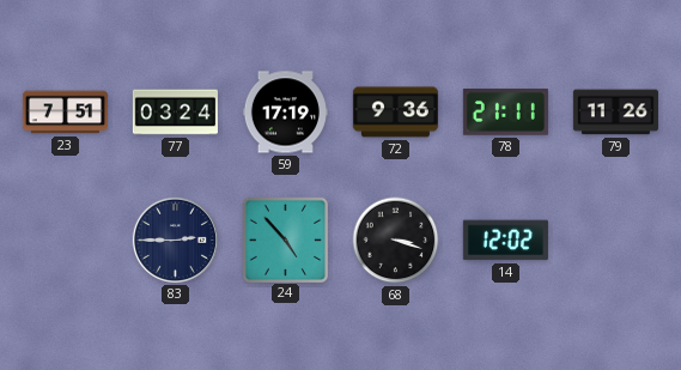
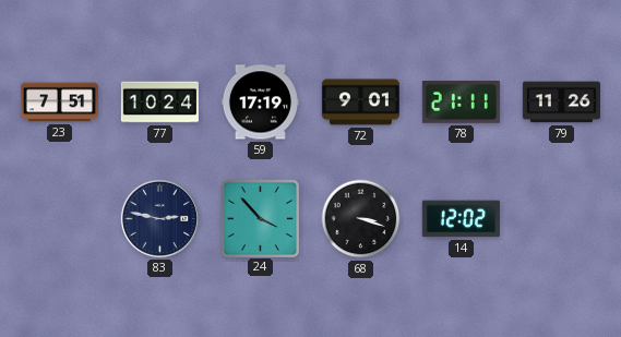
77: 03:24 -> 10:24
72: 9:36 -> 9:01
83: 2:45 -> 2:47
24: 4:53 -> 3:53
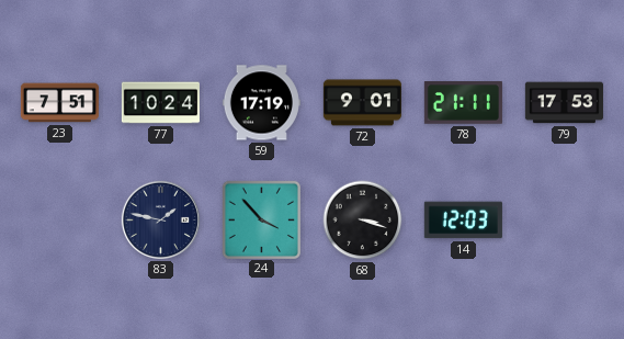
79: 11:26 -> 17:53
83: 2:47 -> 1:47
14: 12:02 -> 12:03
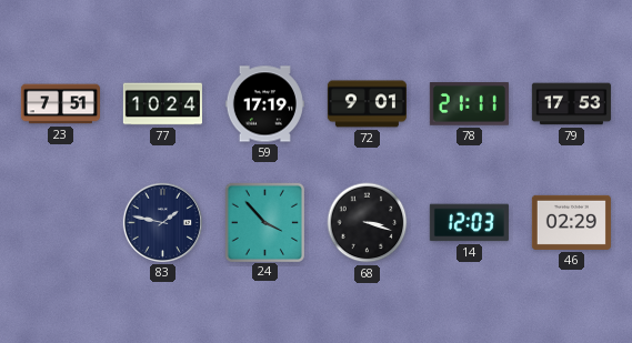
46: none -> 02:29
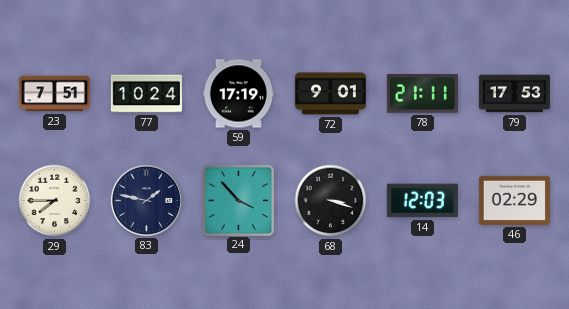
29: none -> 7:45
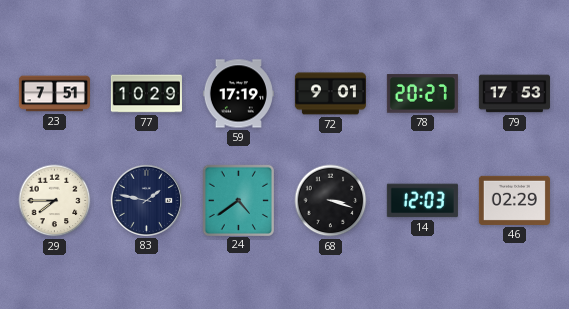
77: 10:24 -> 10:29
78: 21:11 -> 20:27
24: 3:53 -> 4:39
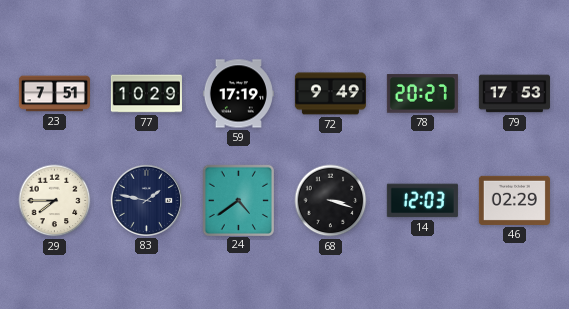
72: 9:01 -> 9:49
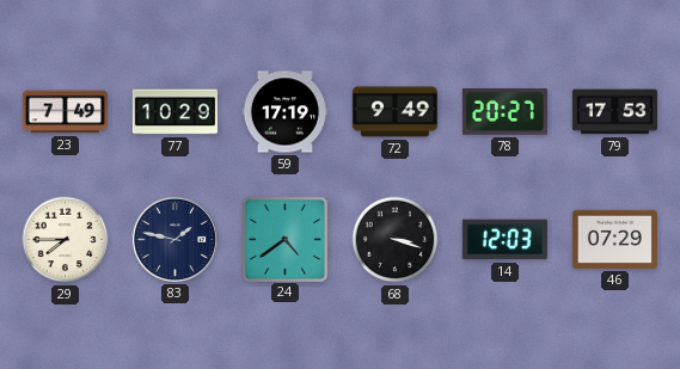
23: 7:51 -> 7:49
46: 02:29 -> 07:29
